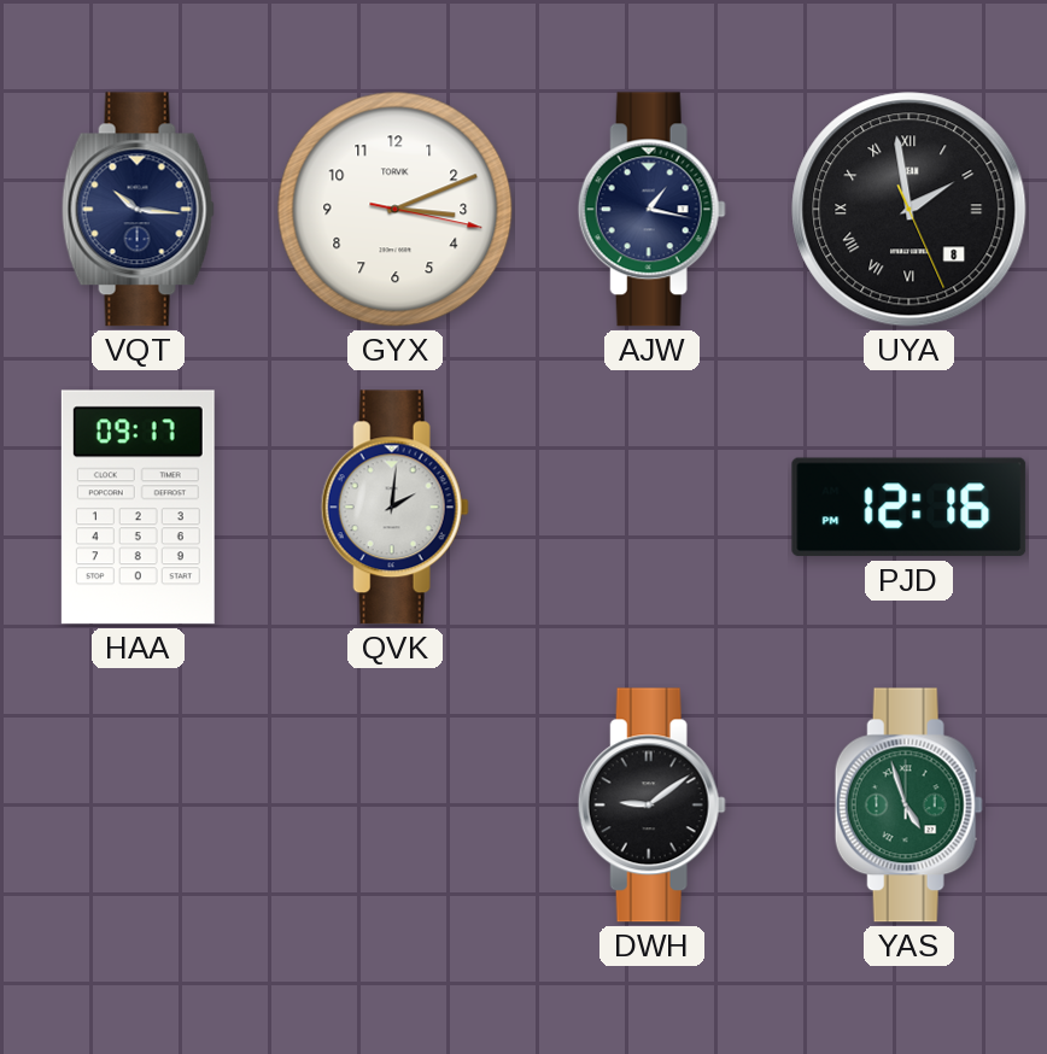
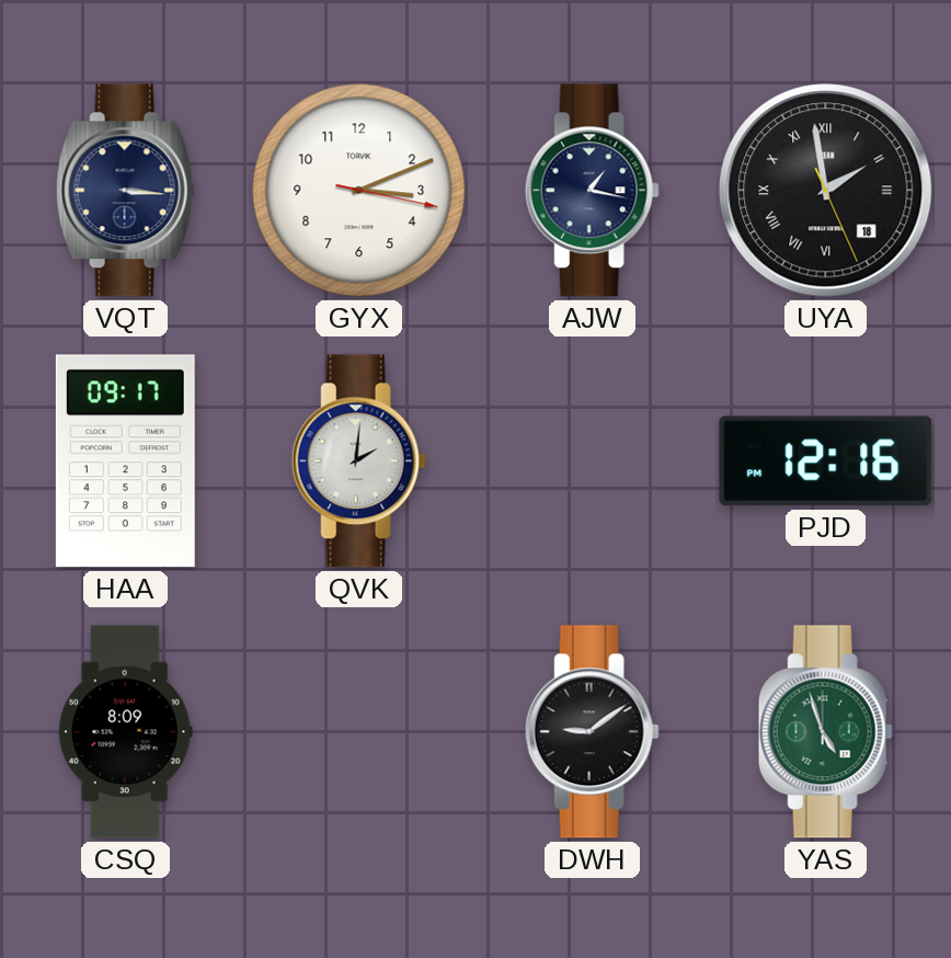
VQT: 10:16 -> 3:16
UYA date: 8 -> 18
CSQ: none -> 8:09
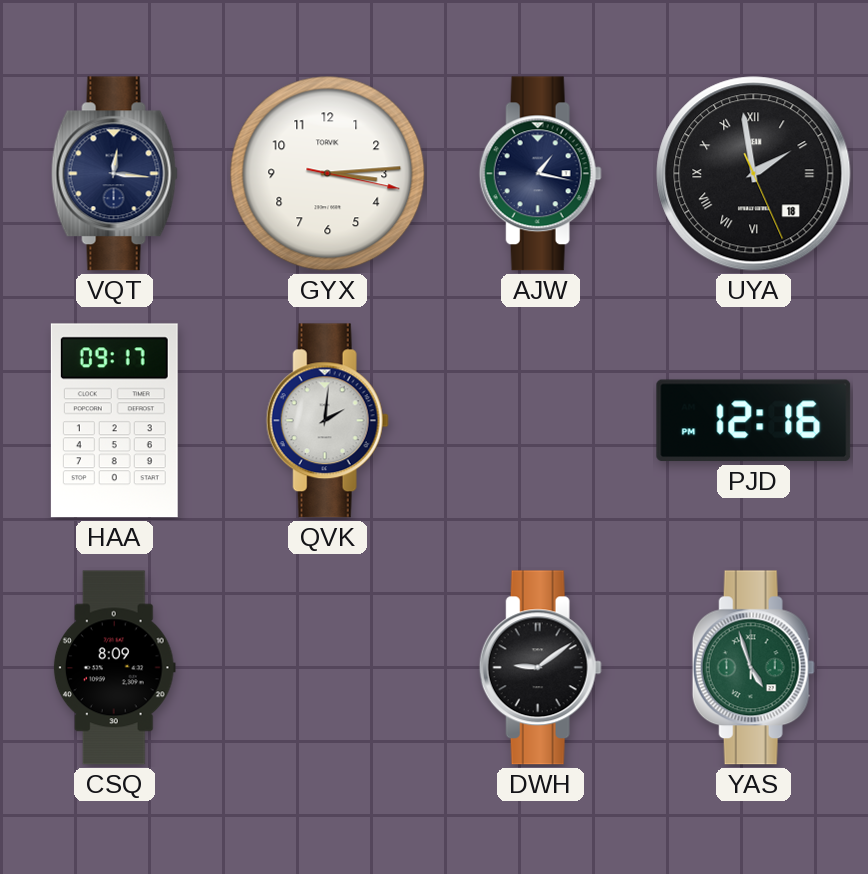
VQT: 3:16 -> 12:16
GYX: 3:11 -> 3:14
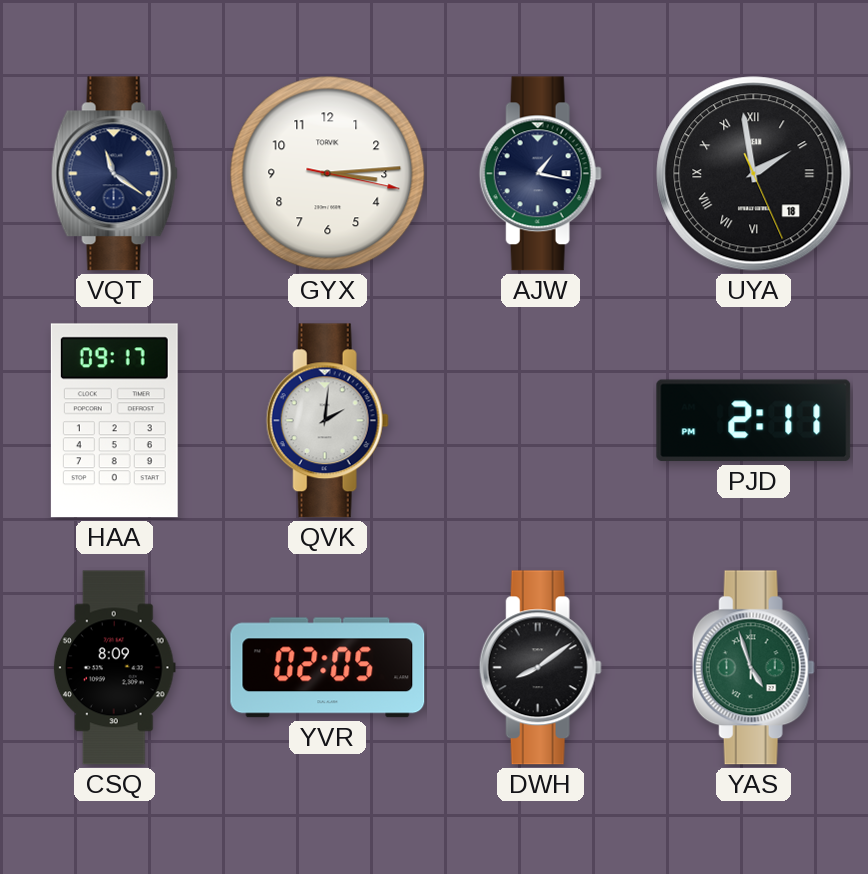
VQT: 12:16 -> 11:21
PJD: 12:16 -> 2:11
YVR: none -> 02:05
DWH: 9:09 -> 8:09
